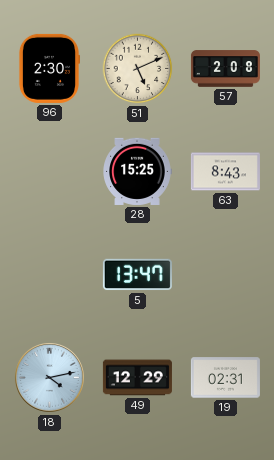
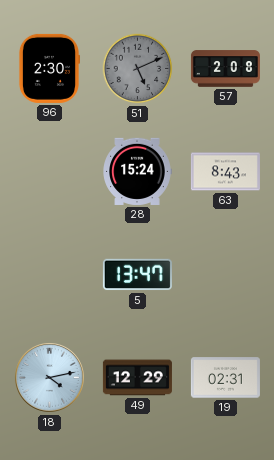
51 dial: cream -> grey
28: 15:25 -> 15:24
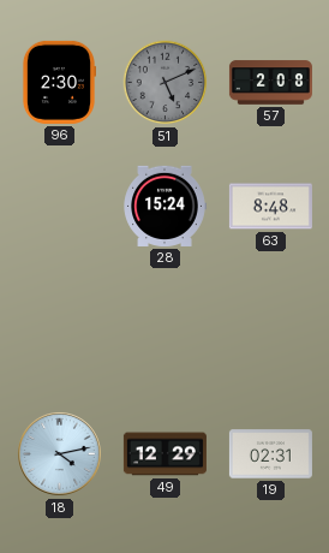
63: 8:43 -> 8:48
5: 13:47 -> none
